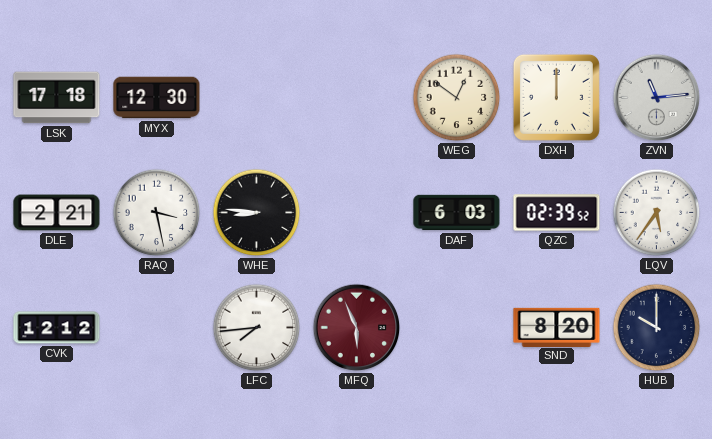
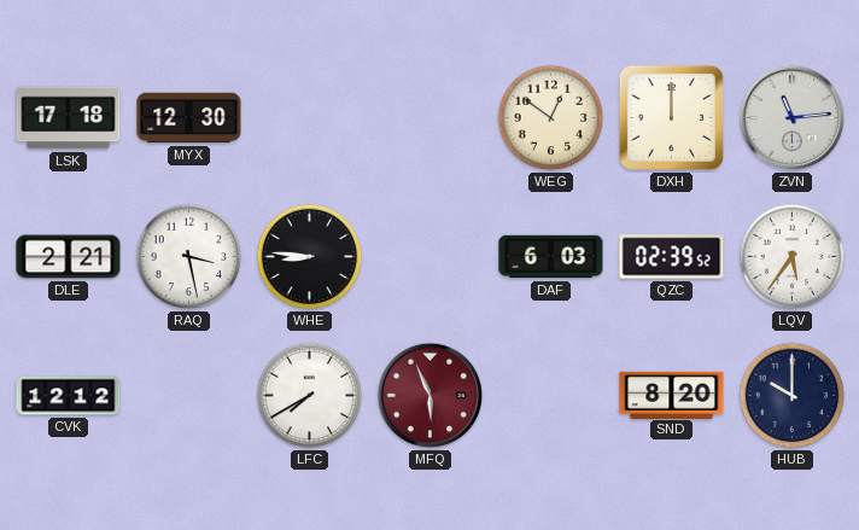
LFC: 7:44 -> 7:40
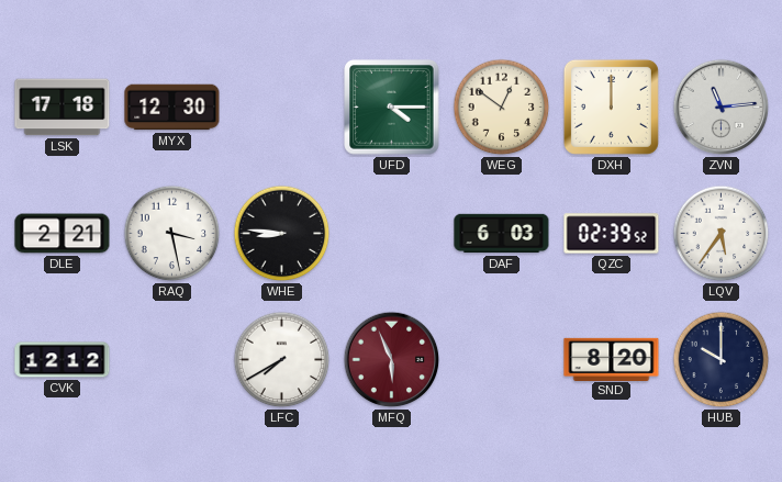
UFD: none -> 4:15
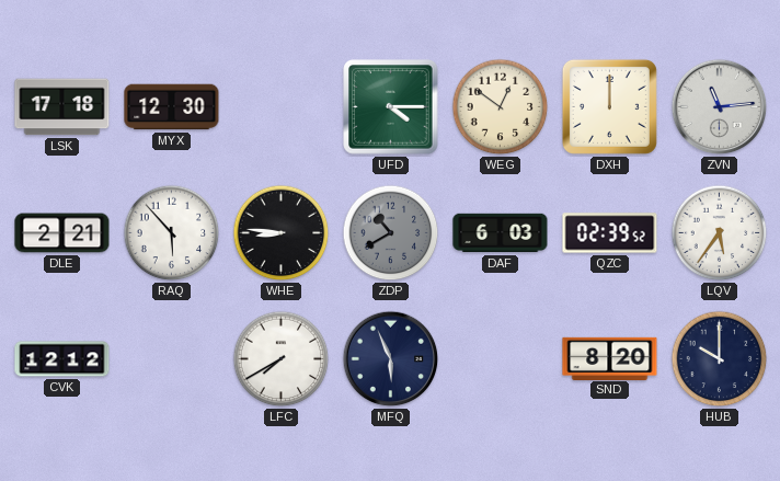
RAQ: 3:28 -> 5:53
ZDP: none -> 10:40
MFQ dial: burgundy -> navy
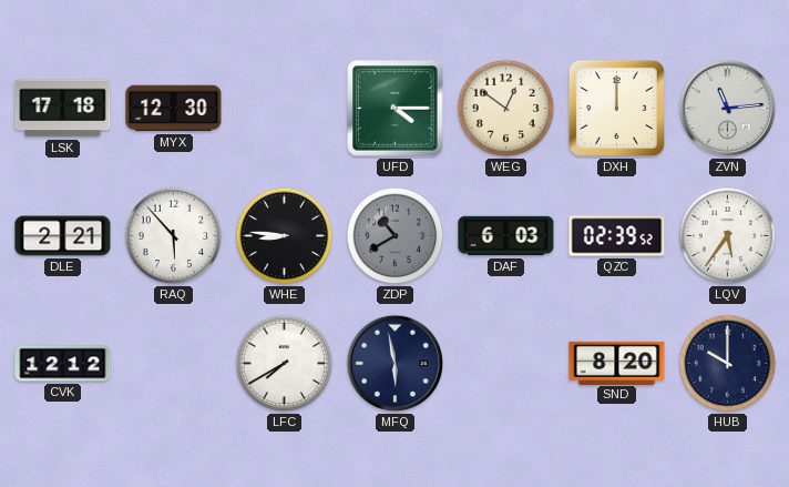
MFQ: 5:56 -> 5:58
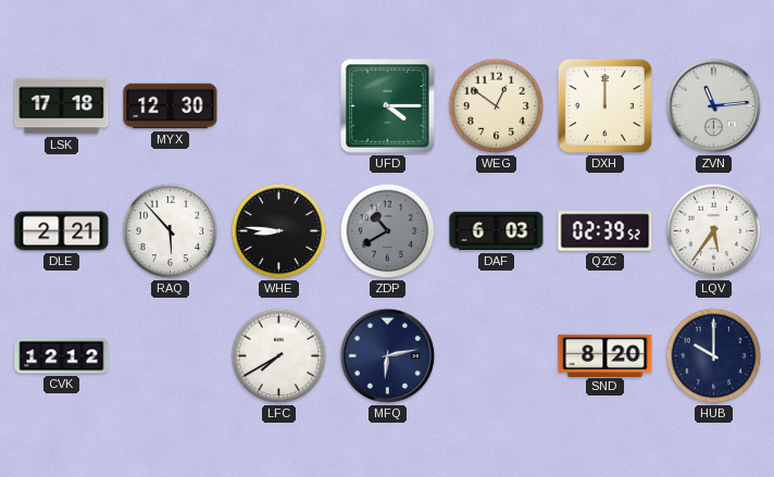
MFQ: 5:58 -> 6:13
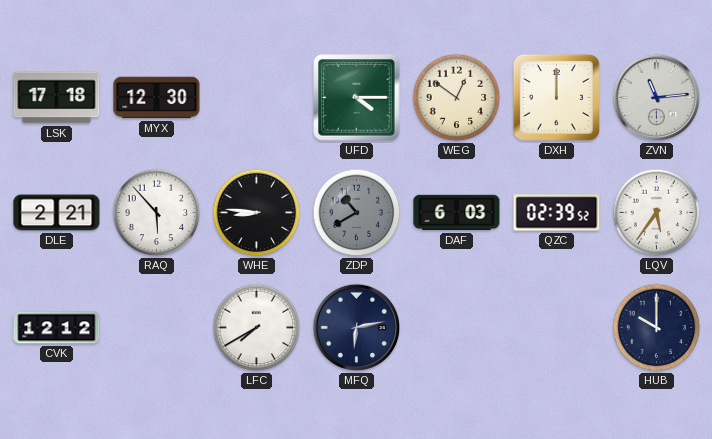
SND: 8:20 -> none
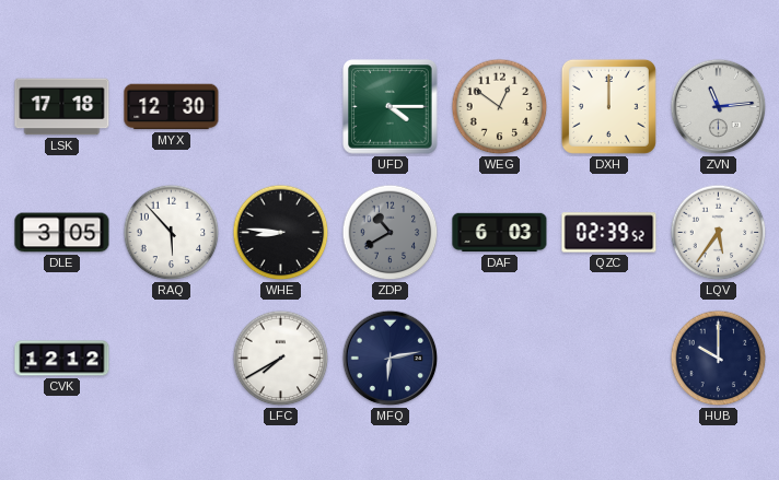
DLE: 2:21 -> 3:05
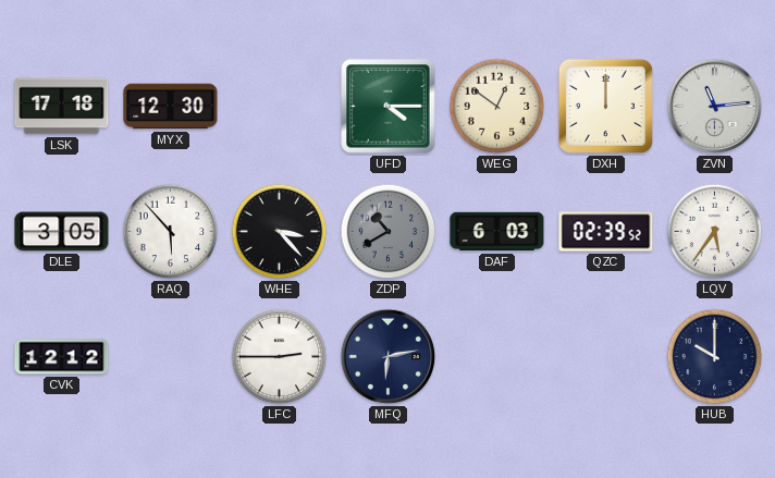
WHE: 8:46 -> 3:23
LFC: 7:40 -> 2:45
